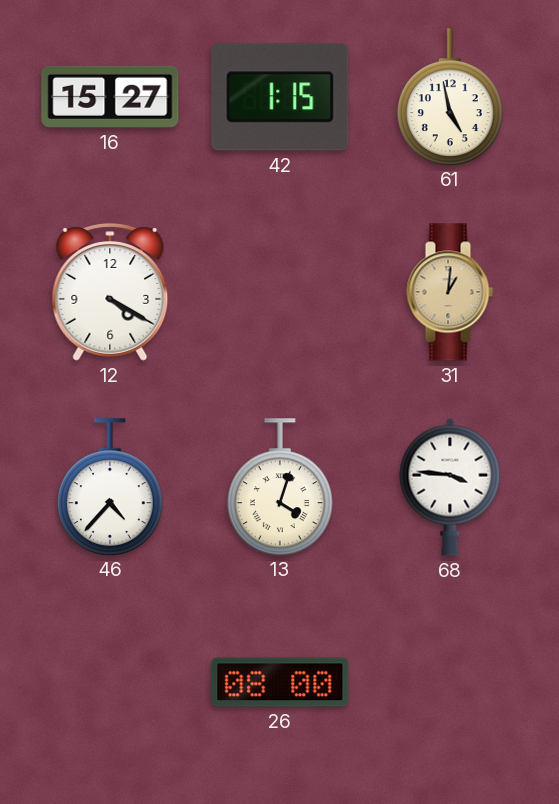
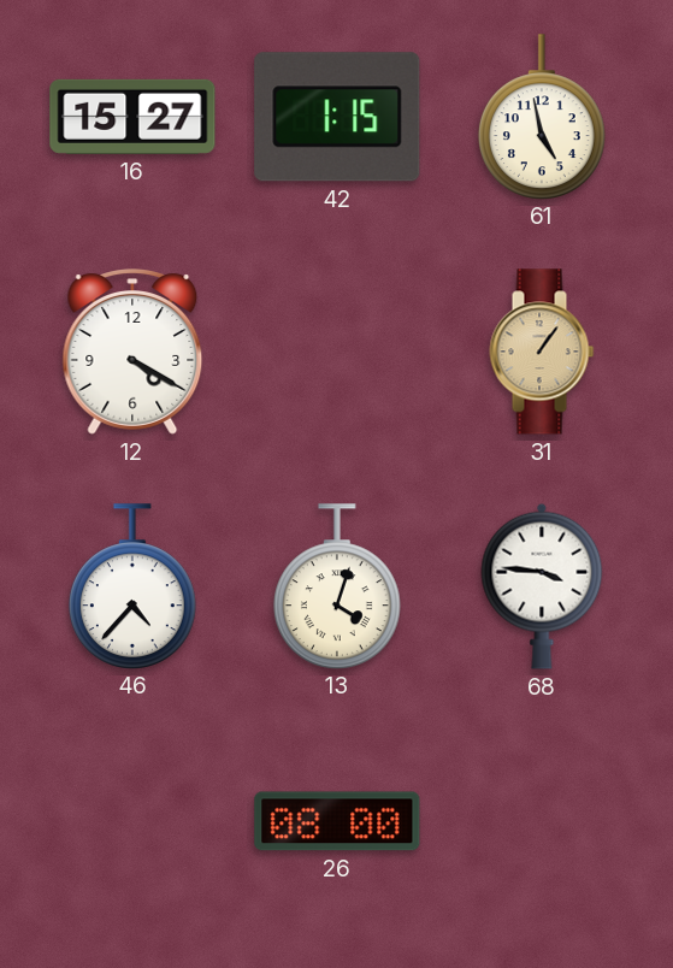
31: 1:01 -> 1:06
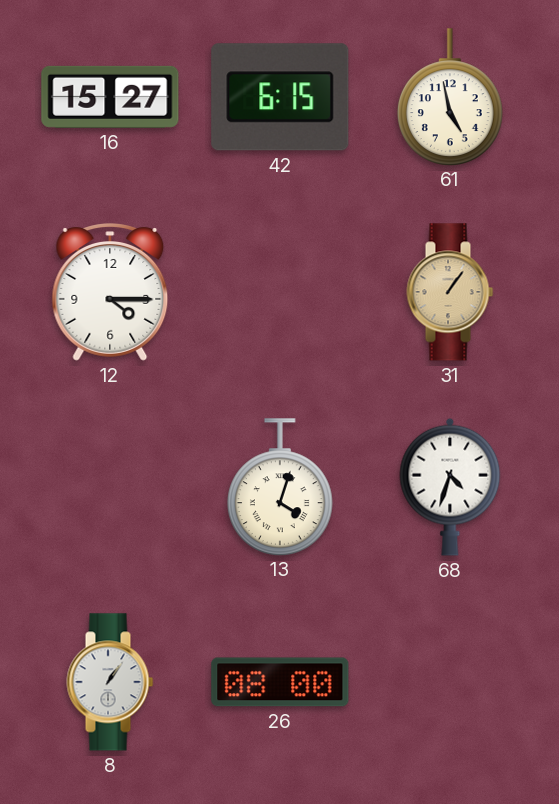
42: 1:15 -> 6:15
12: 4:20 -> 4:15
46: 4:37 -> none
68: 3:46 -> 4:33
8: none -> 1:06
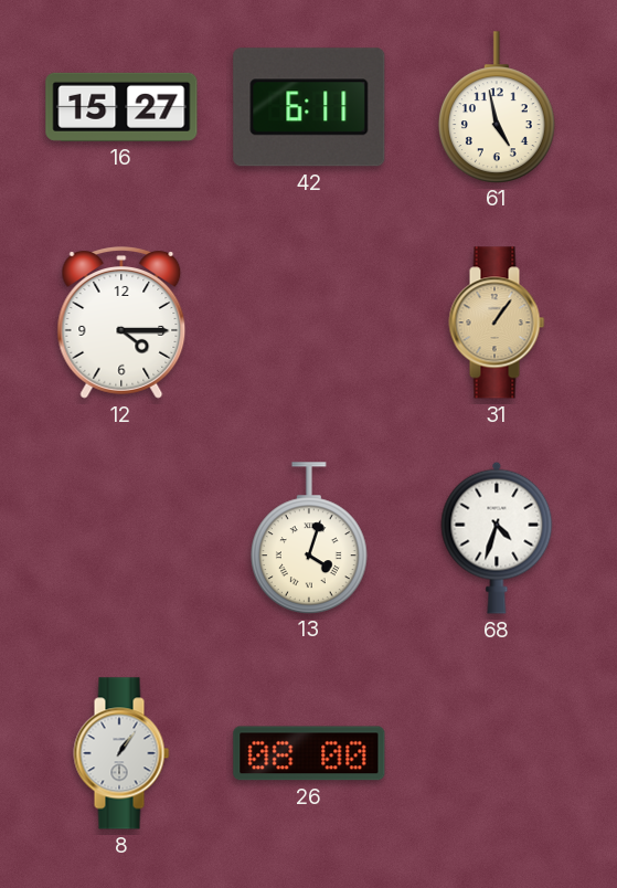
42: 6:15 -> 6:11
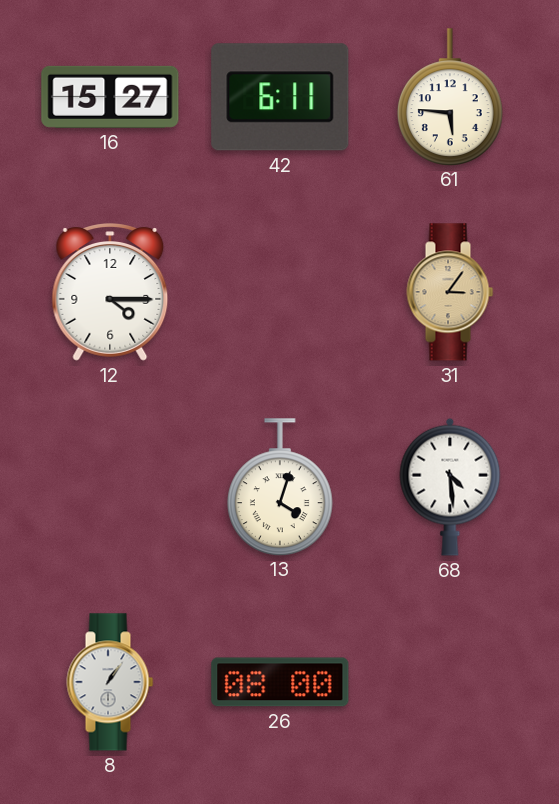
61: 4:58 -> 5:46
31: 1:06 -> 3:06
68: 4:33 -> 4:29
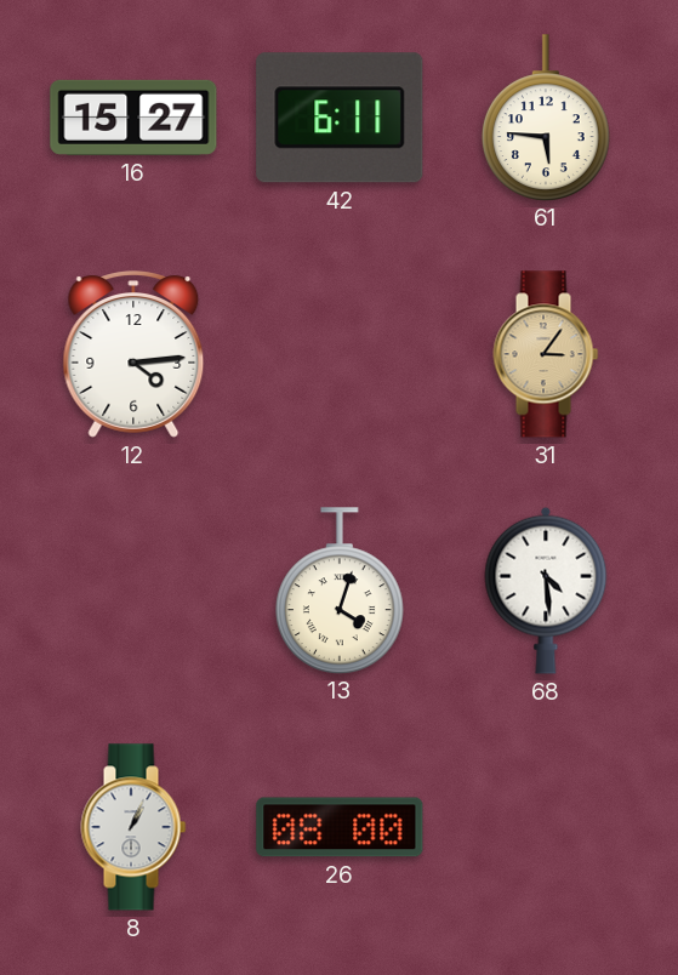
12: 4:15 -> 4:14
8: 1:06 -> 1:04
